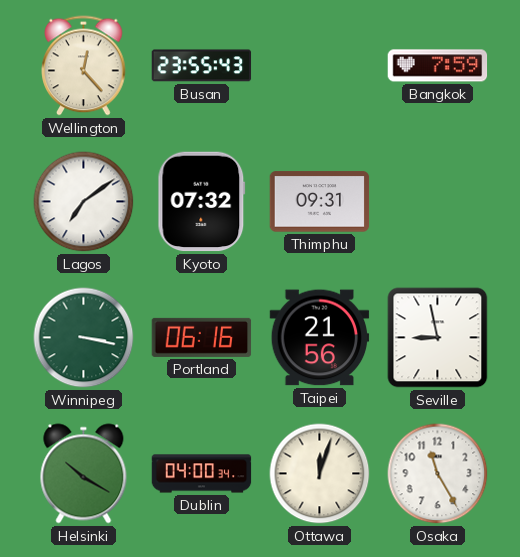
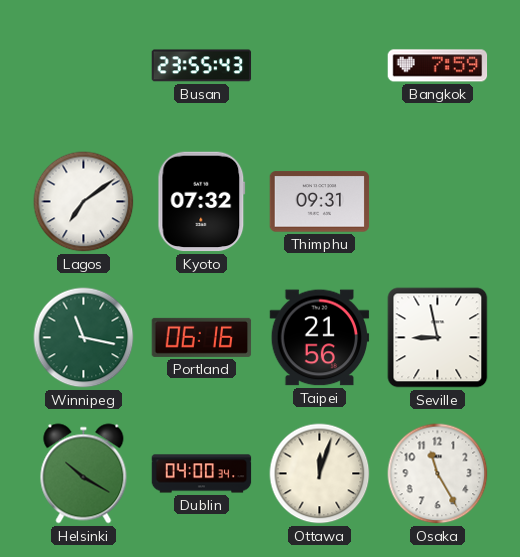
Wellington: 12:23 -> none
Winnipeg: 3:17 -> 11:17
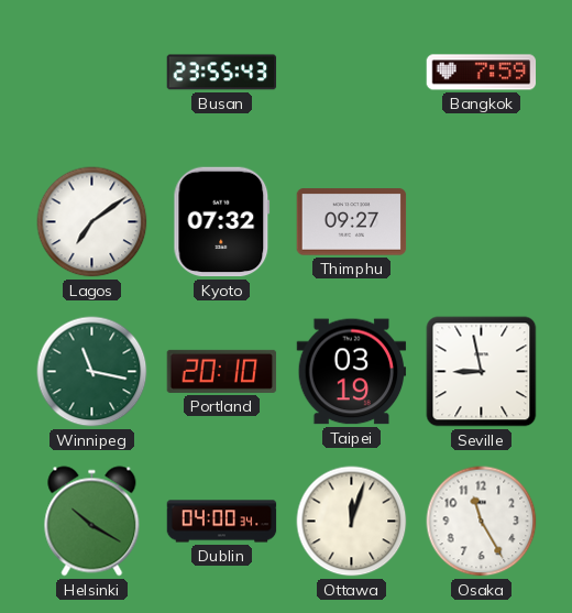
Thimphu: 09:31 -> 09:27
Portland: 06:16 -> 20:10
Taipei: 21:56 -> 03:19
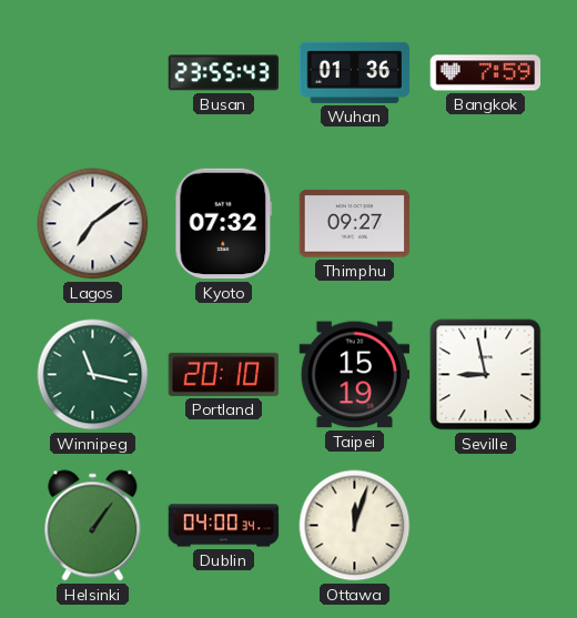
Wuhan: none -> 01:36
Taipei: 03:19 -> 15:19
Helsinki: 10:20 -> 1:06
Osaka: 11:25 -> none
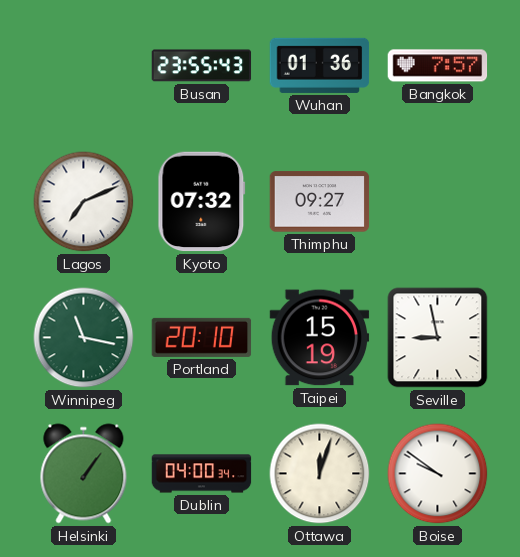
Bangkok: 7:59 -> 7:57
Lagos: 7:09 -> 7:11
Boise: none -> 9:51
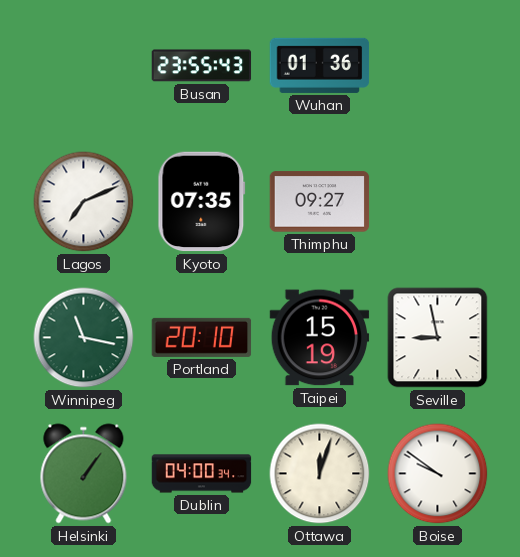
Bangkok: 7:57 -> none
Kyoto: 07:32 -> 07:35
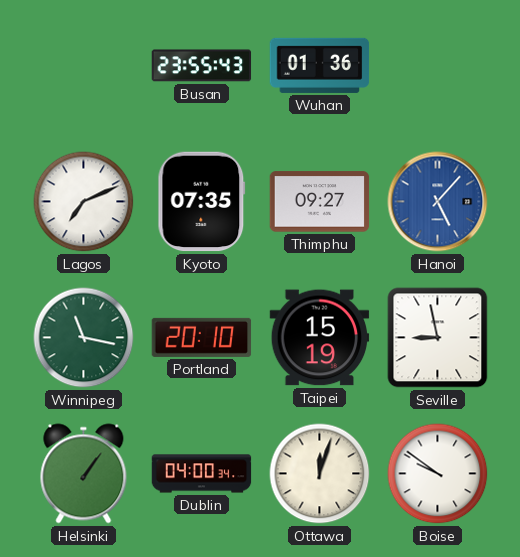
Hanoi: none -> 5:07
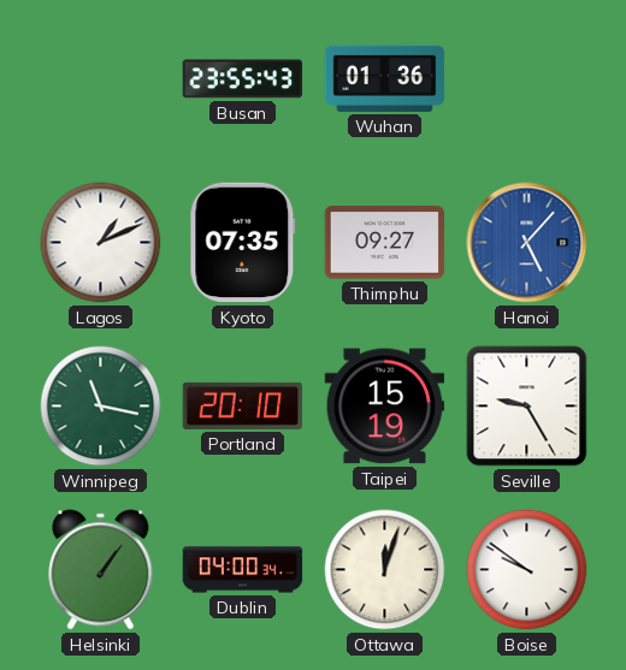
Lagos: 7:11 -> 1:11
Seville: 8:58 -> 9:25
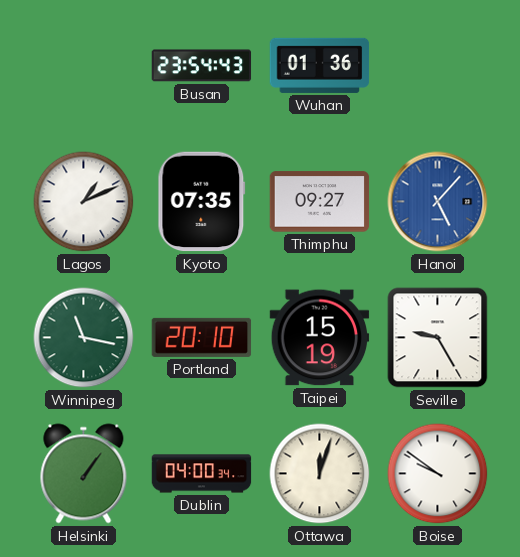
Busan: 23:55 -> 23:54
